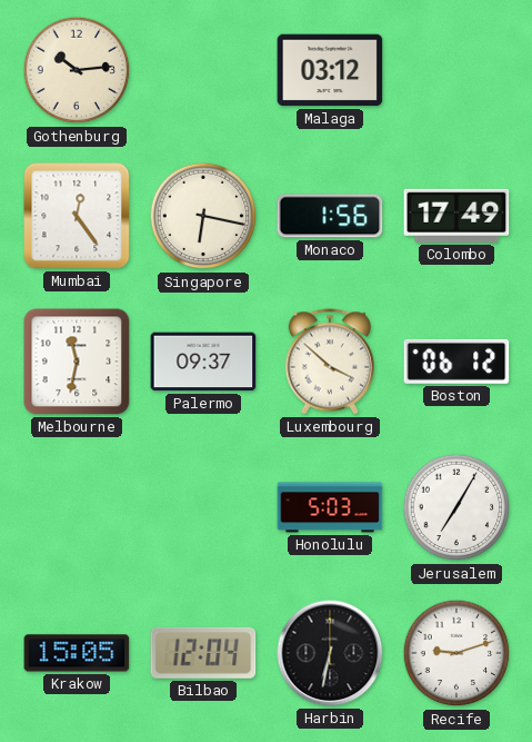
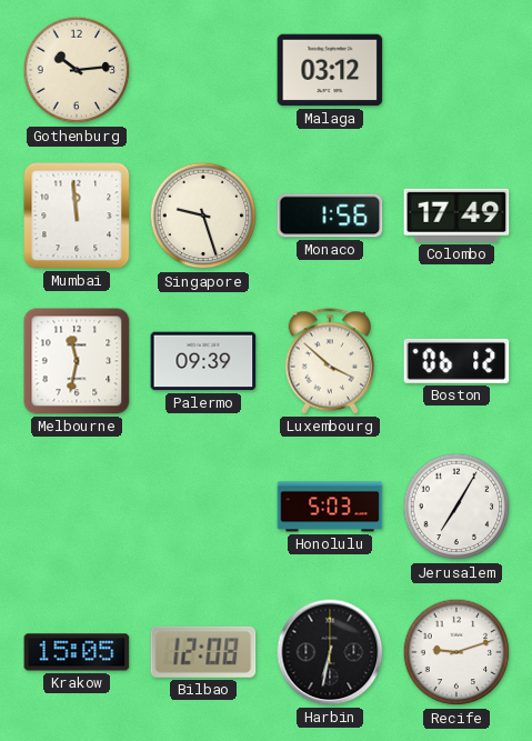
Mumbai: 12:24 -> 11:59
Singapore: 6:17 -> 9:27
Palermo: 09:37 -> 09:39
Bilbao: 12:04 -> 12:08
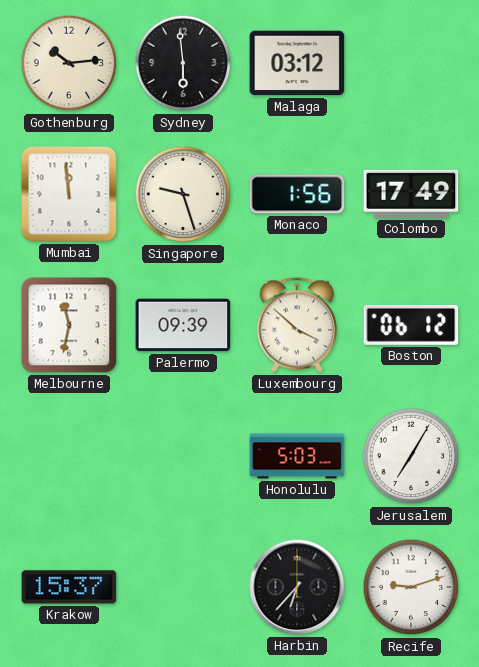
Sydney: none -> 5:59
Krakow: 15:05 -> 15:37
Bilbao: 12:08 -> none
Harbin: 6:32 -> 6:37
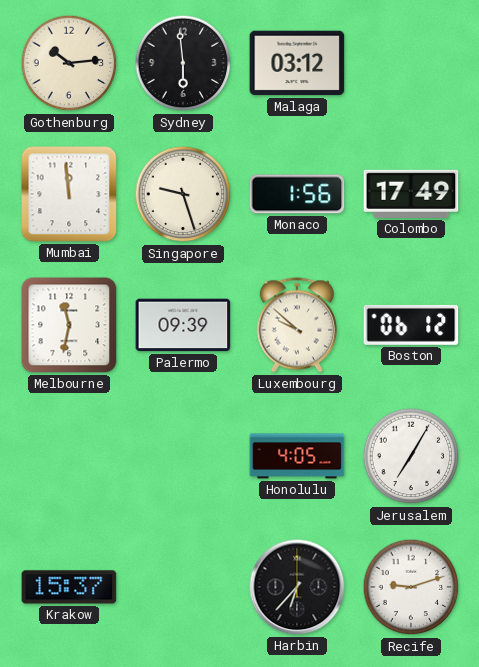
Luxembourg: 3:52 -> 9:52
Honolulu: 5:03 -> 4:05
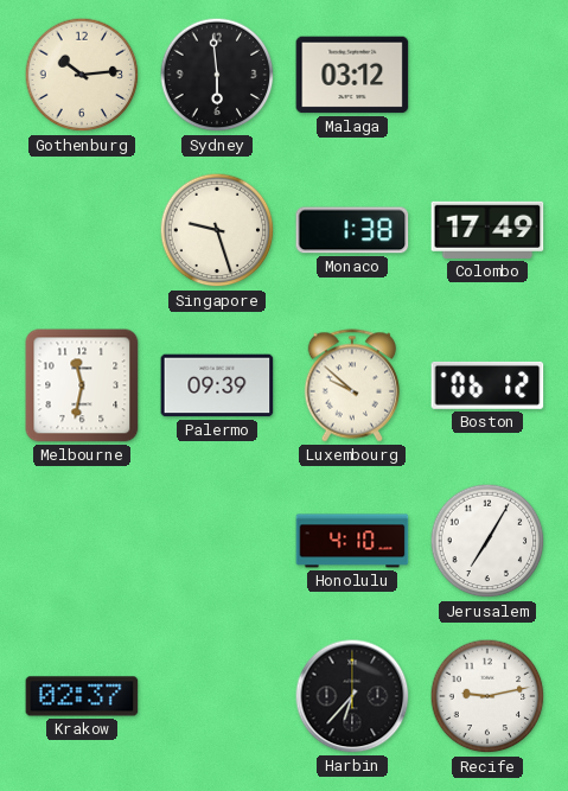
Mumbai: 11:59 -> none
Monaco: 1:56 -> 1:38
Honolulu: 4:05 -> 4:10
Krakow: 15:37 -> 02:37
Recife: 9:12 -> 9:13
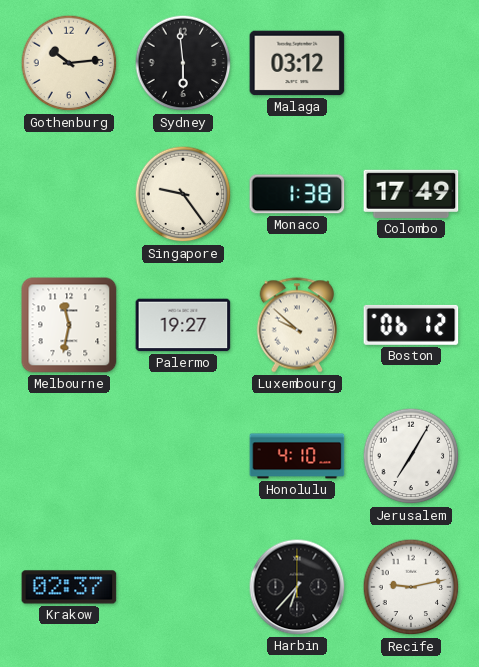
Singapore: 9:27 -> 9:24
Palermo: 09:39 -> 19:27
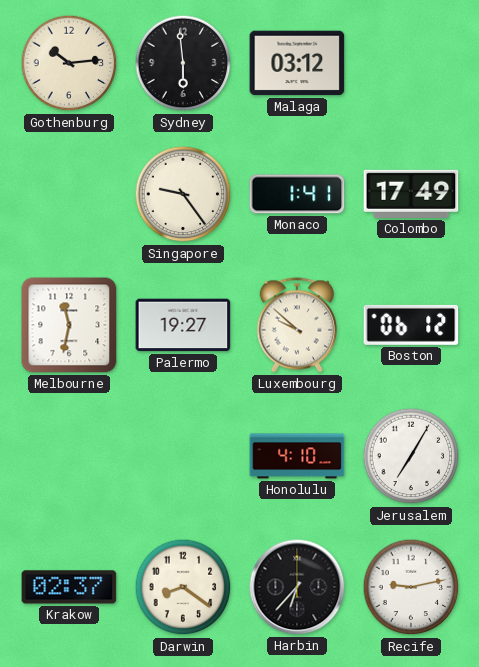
Monaco: 1:38 -> 1:41
Darwin: none -> 8:21
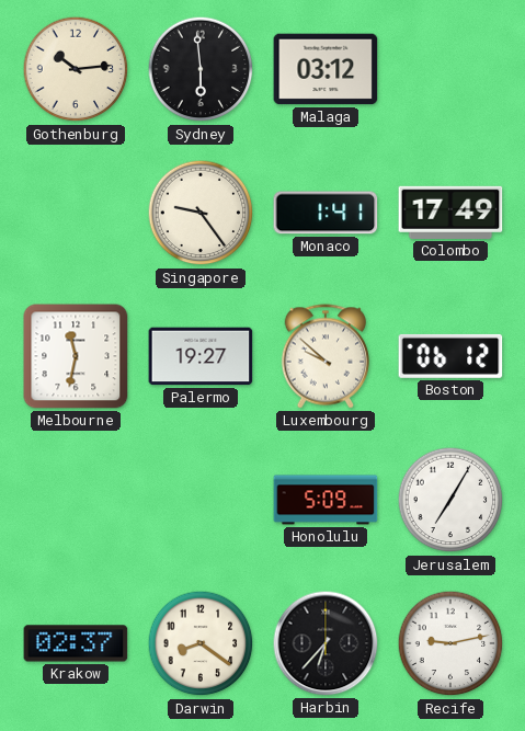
Honolulu: 4:10 -> 5:09
